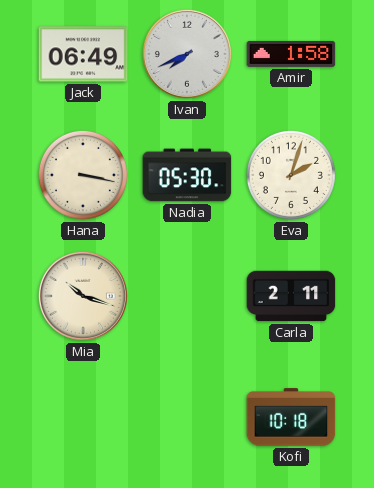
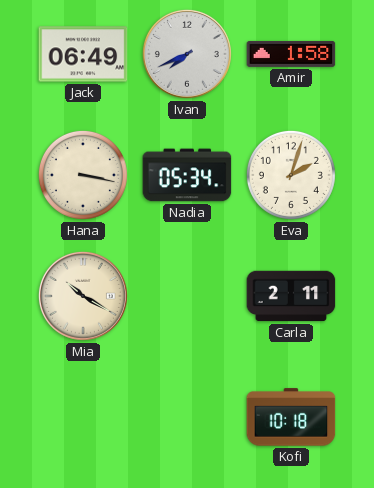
Nadia: 05:30 -> 05:34
Mia: 10:18 -> 10:20
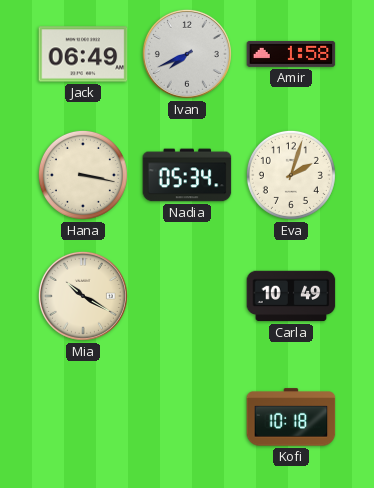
Carla: 2:11 -> 10:49
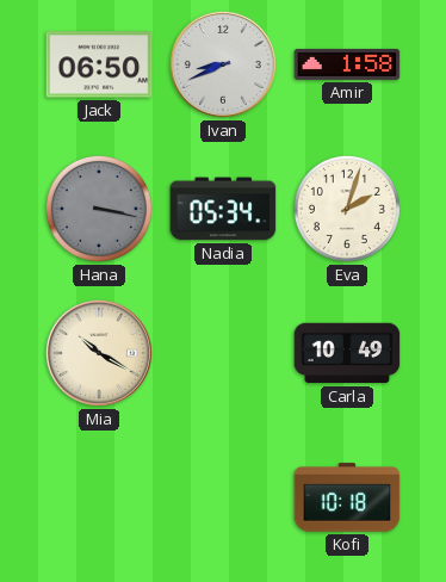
Jack: 06:49 -> 06:50
Ivan: 7:41 -> 8:41
Hana dial: cream -> grey
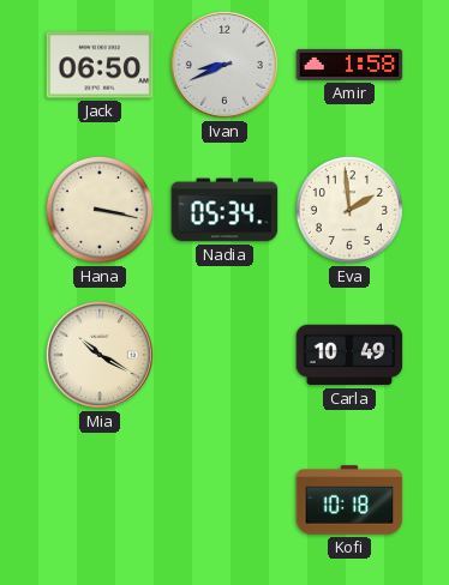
Hana dial: grey -> cream
Eva: 2:03 -> 1:59
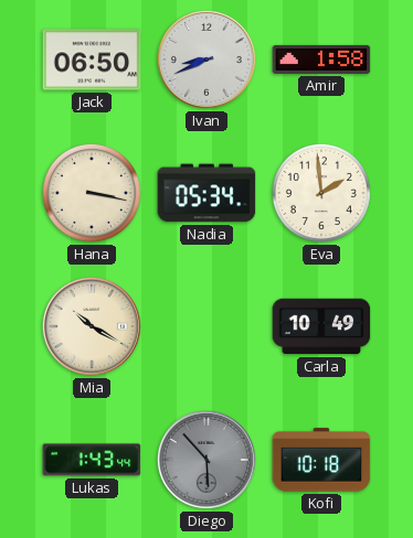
Lukas: none -> 1:43
Diego: none -> 5:53
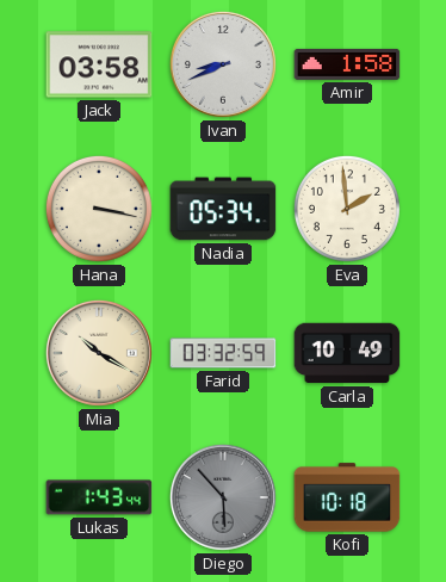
Jack: 06:50 -> 03:58
Farid: none -> 03:32
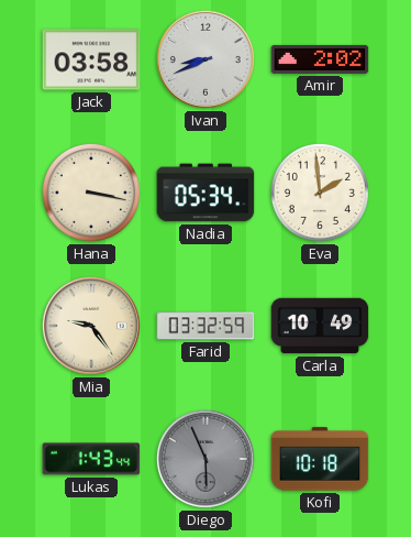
Amir: 1:58 -> 2:02
Mia: 10:20 -> 9:24
Diego: 5:53 -> 5:56
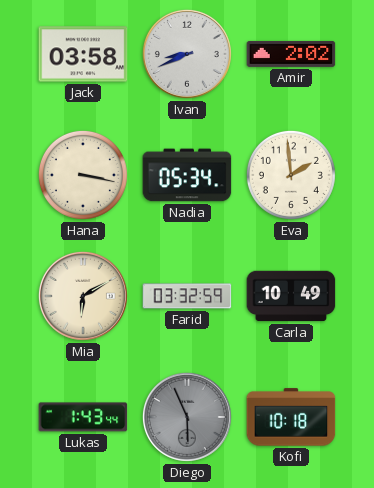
Mia: 9:24 -> 6:10
